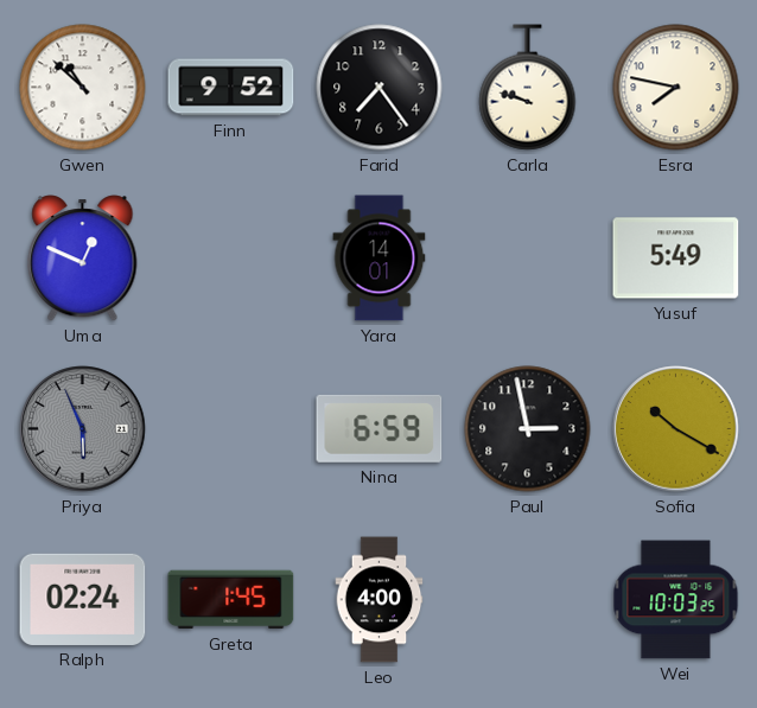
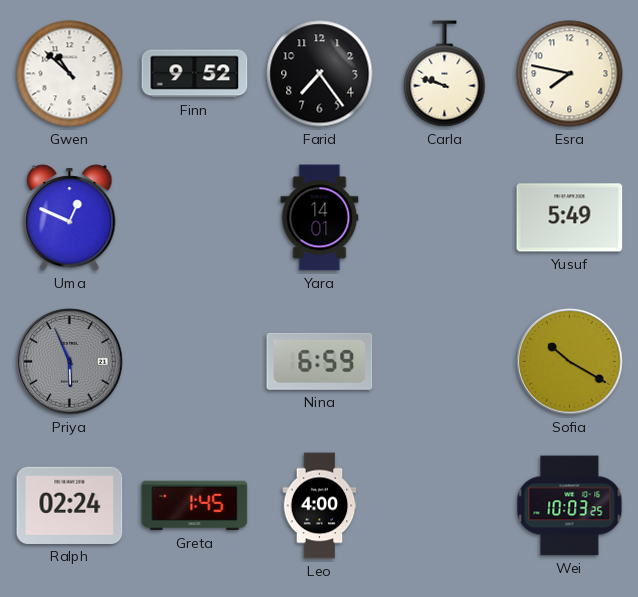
Paul: 2:58 -> none
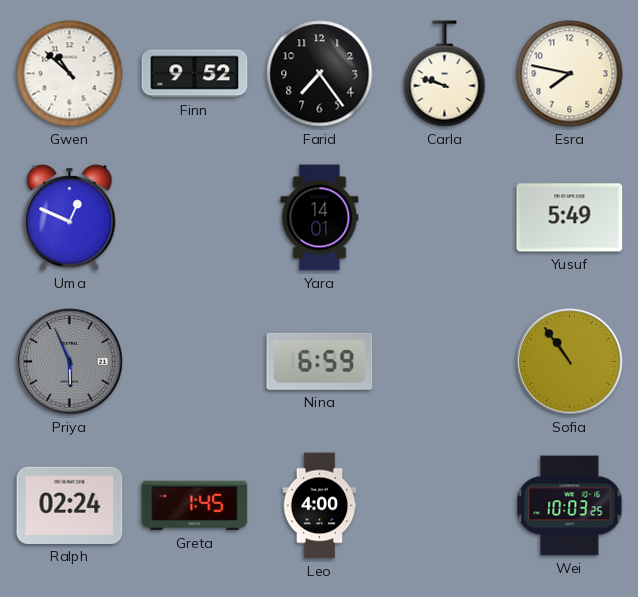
Sofia: 10:20 -> 10:54
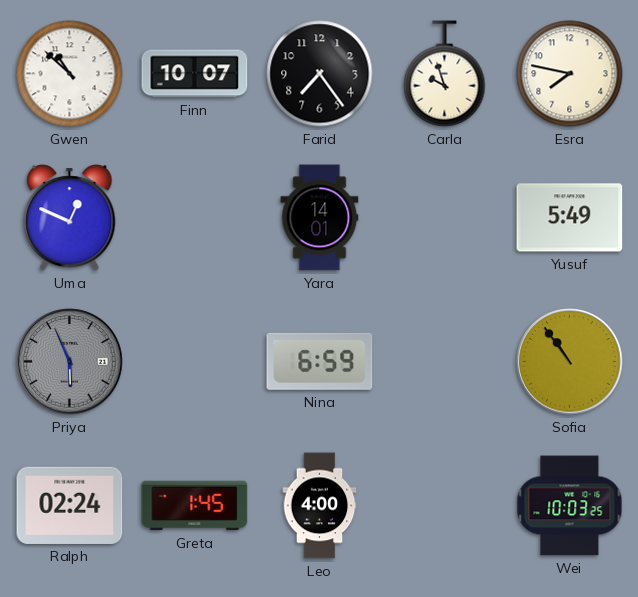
Finn: 9:52 -> 10:07
Carla: 9:48 -> 9:57
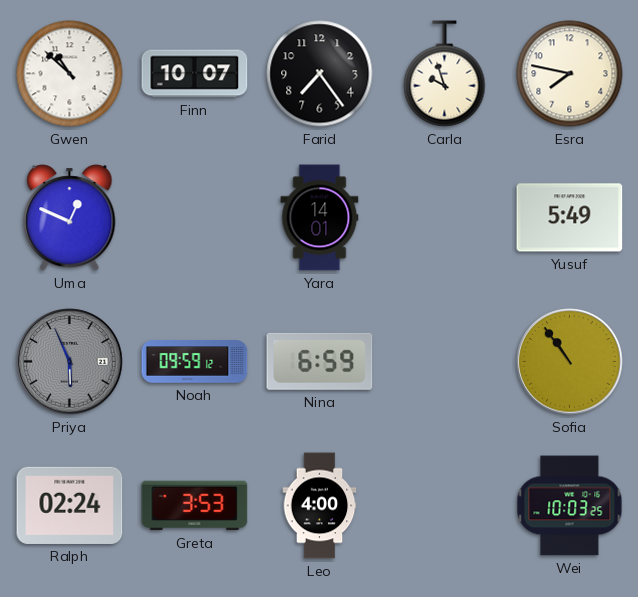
Noah: none -> 09:59
Greta: 1:45 -> 3:53
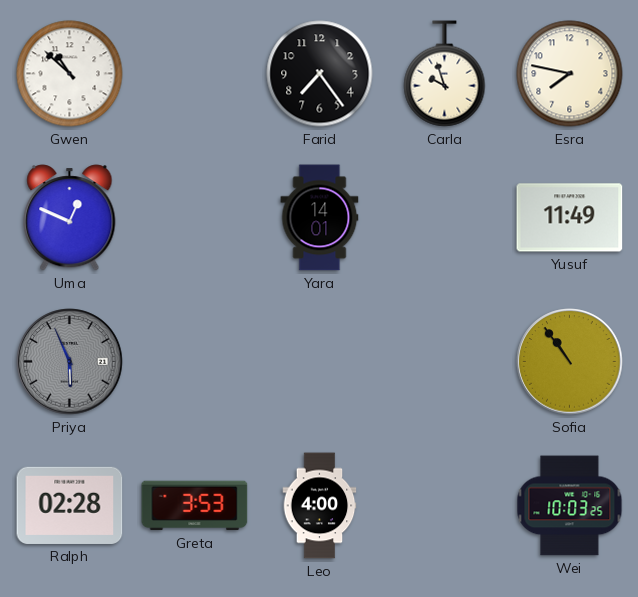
Finn: 10:07 -> none
Yusuf: 5:49 -> 11:49
Noah: 09:59 -> none
Nina: 6:59 -> none
Ralph: 02:24 -> 02:28
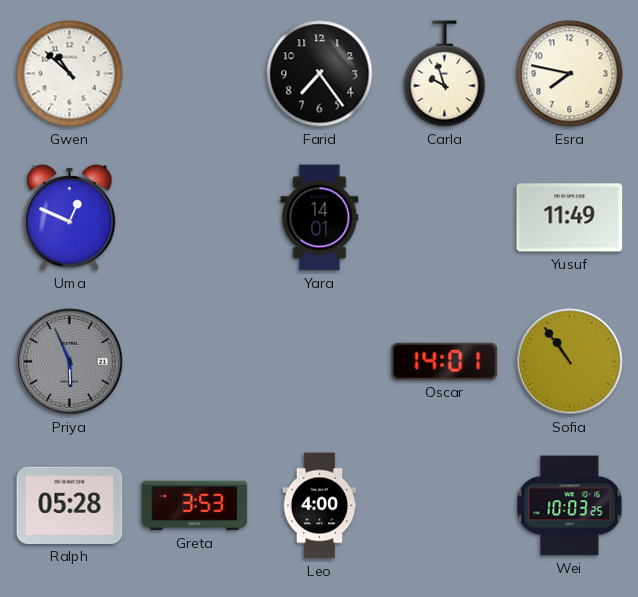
Oscar: none -> 14:01
Ralph: 02:28 -> 05:28
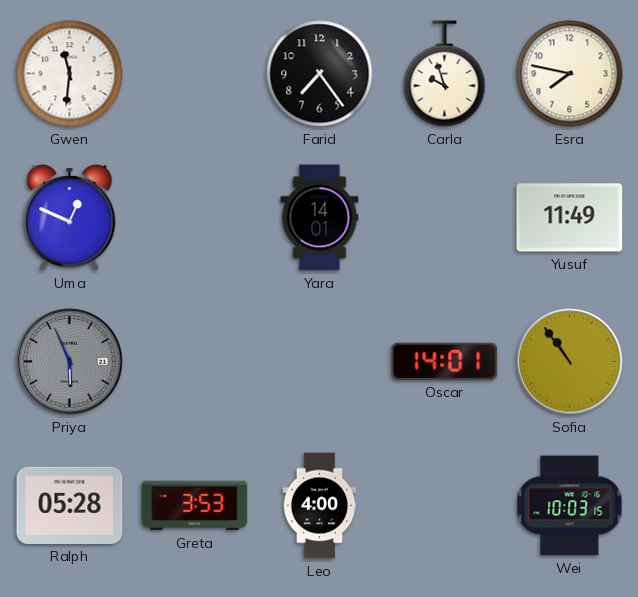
Gwen: 10:52 -> 11:31
Wei: 10:03:25 -> 10:03:15
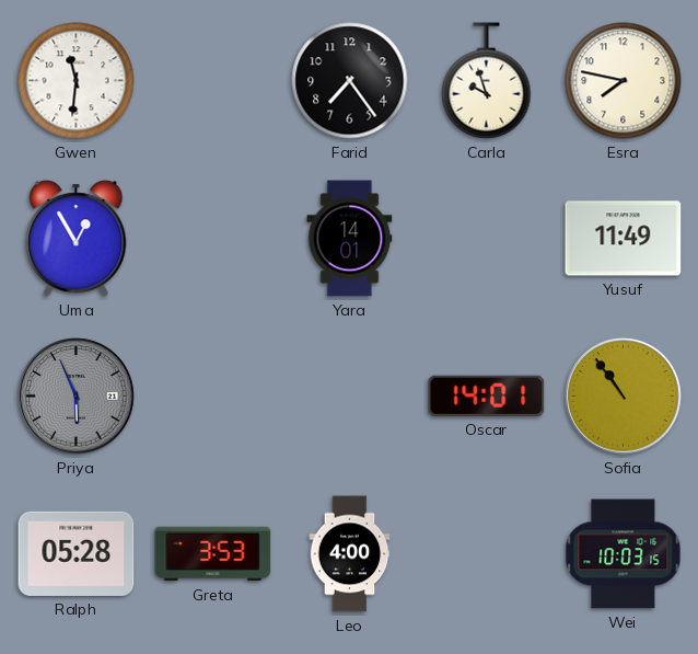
Uma: 12:49 -> 12:55
